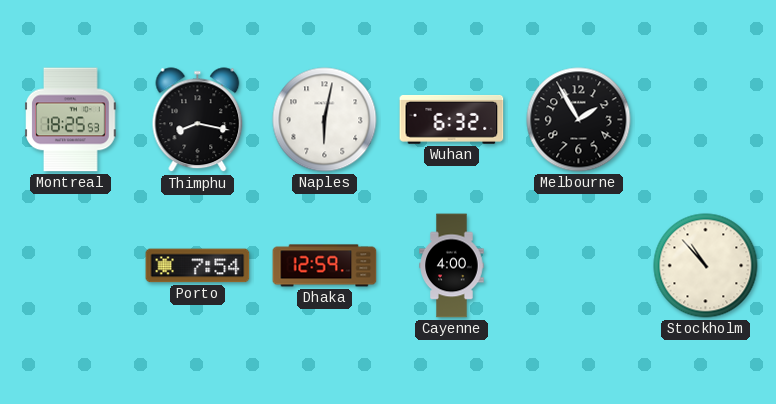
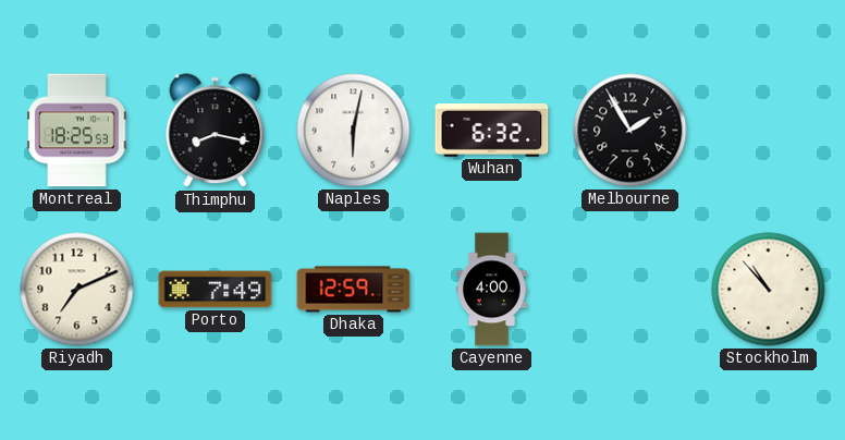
Riyadh: none -> 7:11
Porto: 7:54 -> 7:49
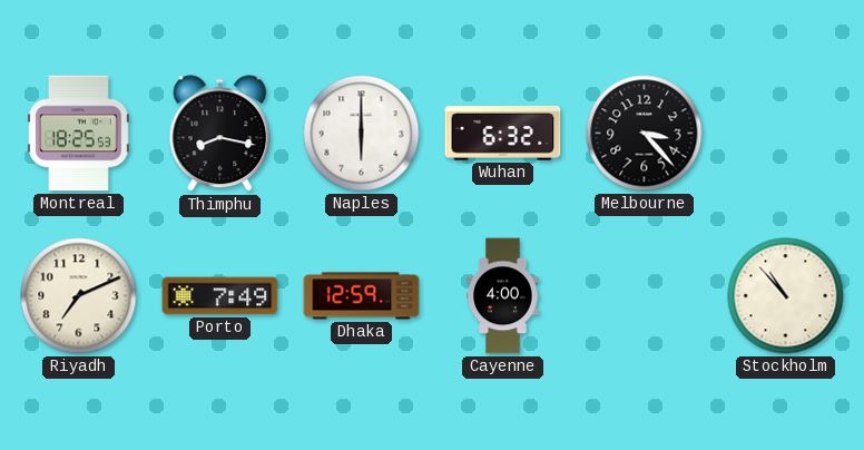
Naples: 6:02 -> 6:00
Melbourne: 1:55 -> 3:23
